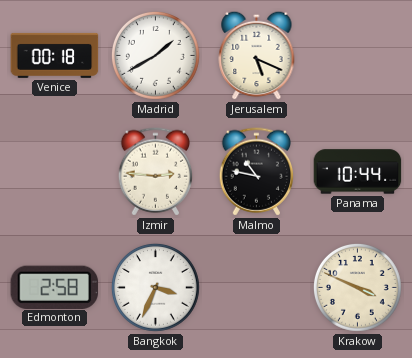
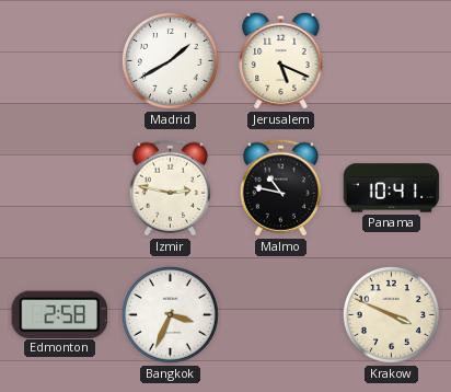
Venice: 00:18 -> none
Izmir: 2:46 -> 2:47
Panama: 10:44 -> 10:41
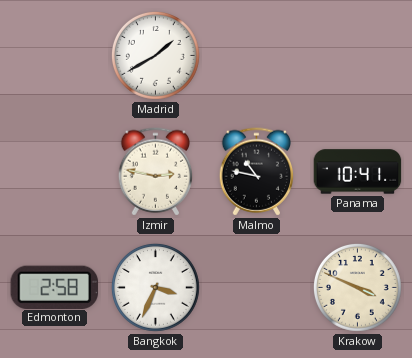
Jerusalem: 5:19 -> none
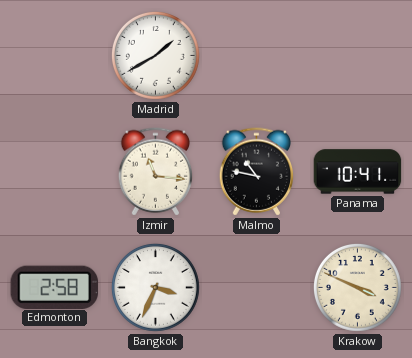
Izmir: 2:47 -> 11:16
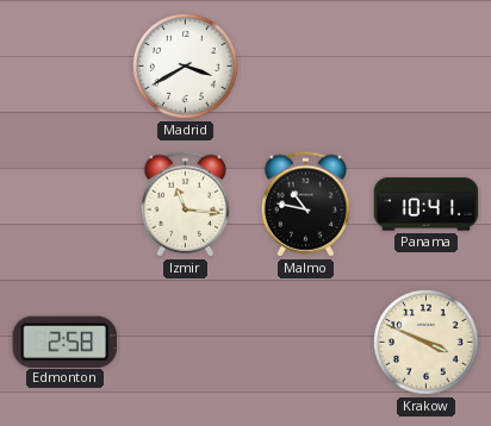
Madrid: 1:40 -> 3:40
Bangkok: 3:34 -> none
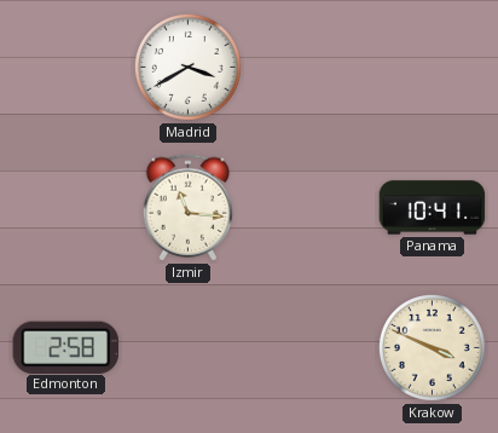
Malmo: 10:47 -> none
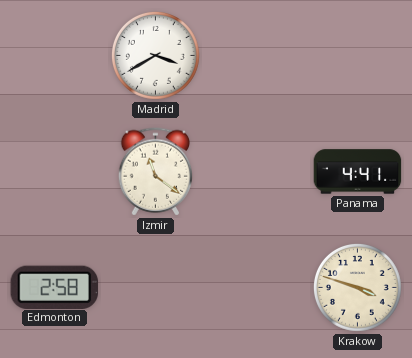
Izmir: 11:16 -> 11:21
Panama: 10:41 -> 4:41
Krakow: 3:49 -> 3:48
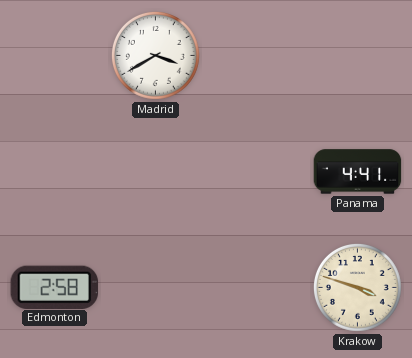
Izmir: 11:21 -> none
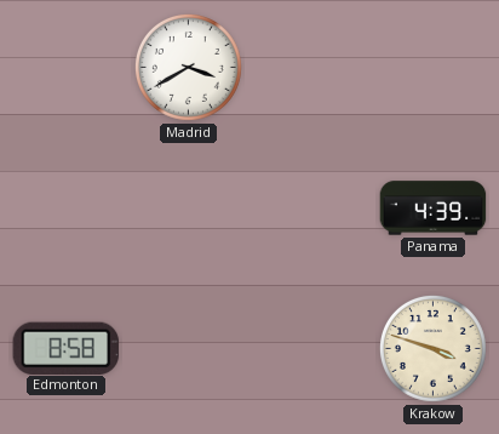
Panama: 4:41 -> 4:39
Edmonton: 2:58 -> 8:58
